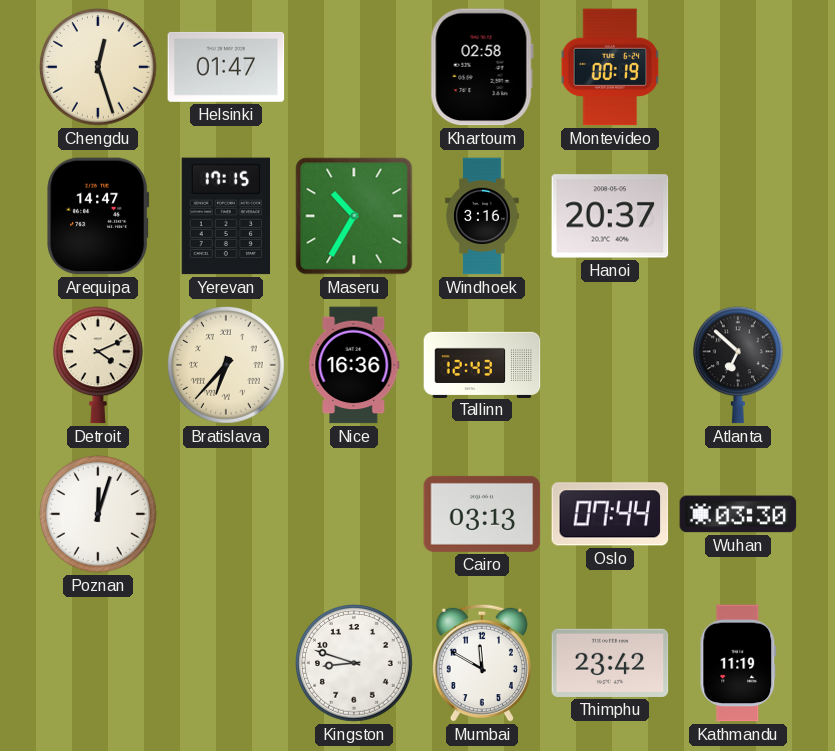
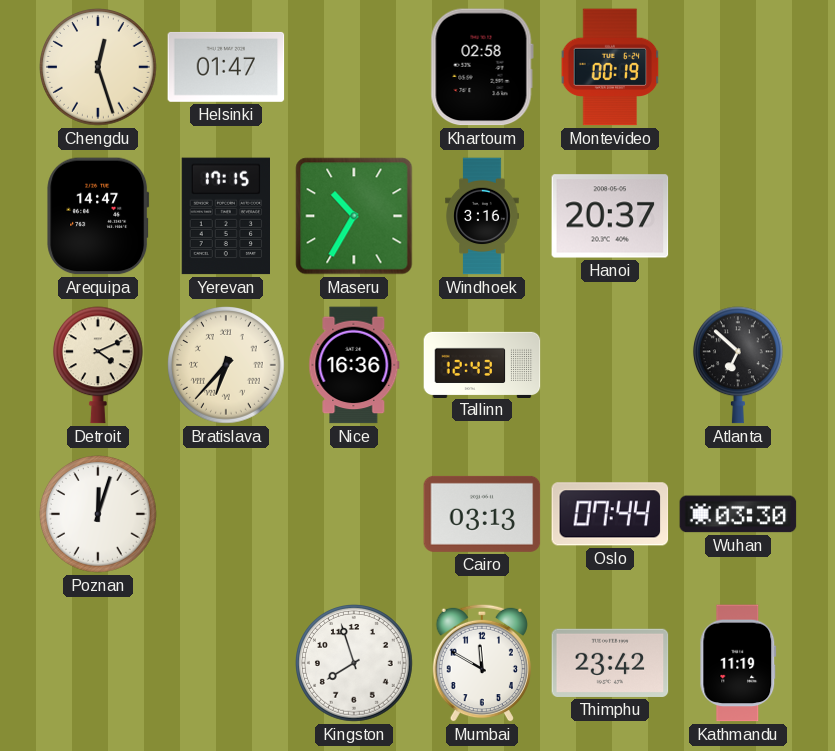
Kingston: 8:48 -> 7:57
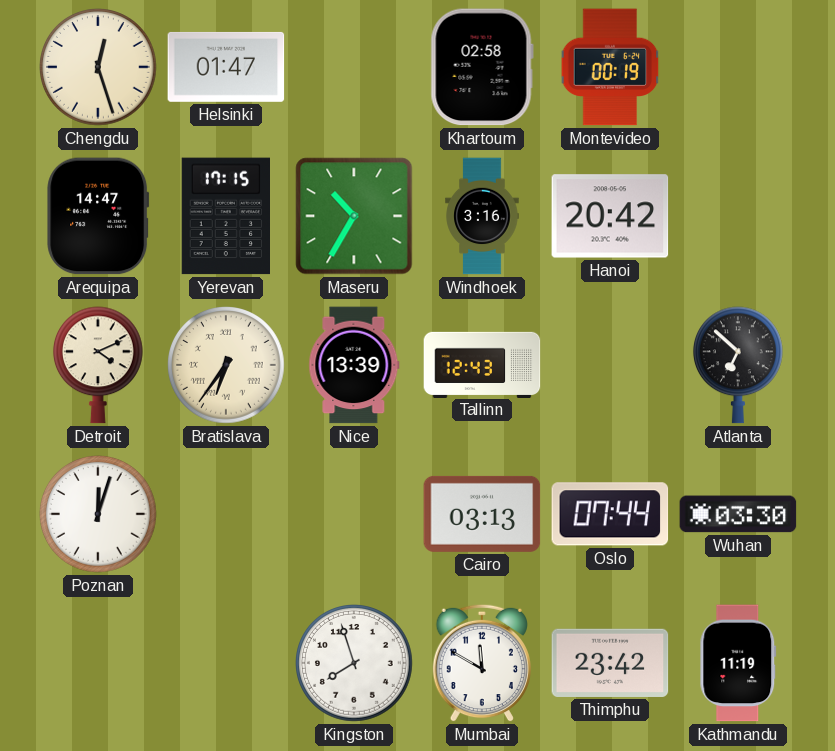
Hanoi: 20:37 -> 20:42
Bratislava: 6:37 -> 6:36
Nice: 16:36 -> 13:39
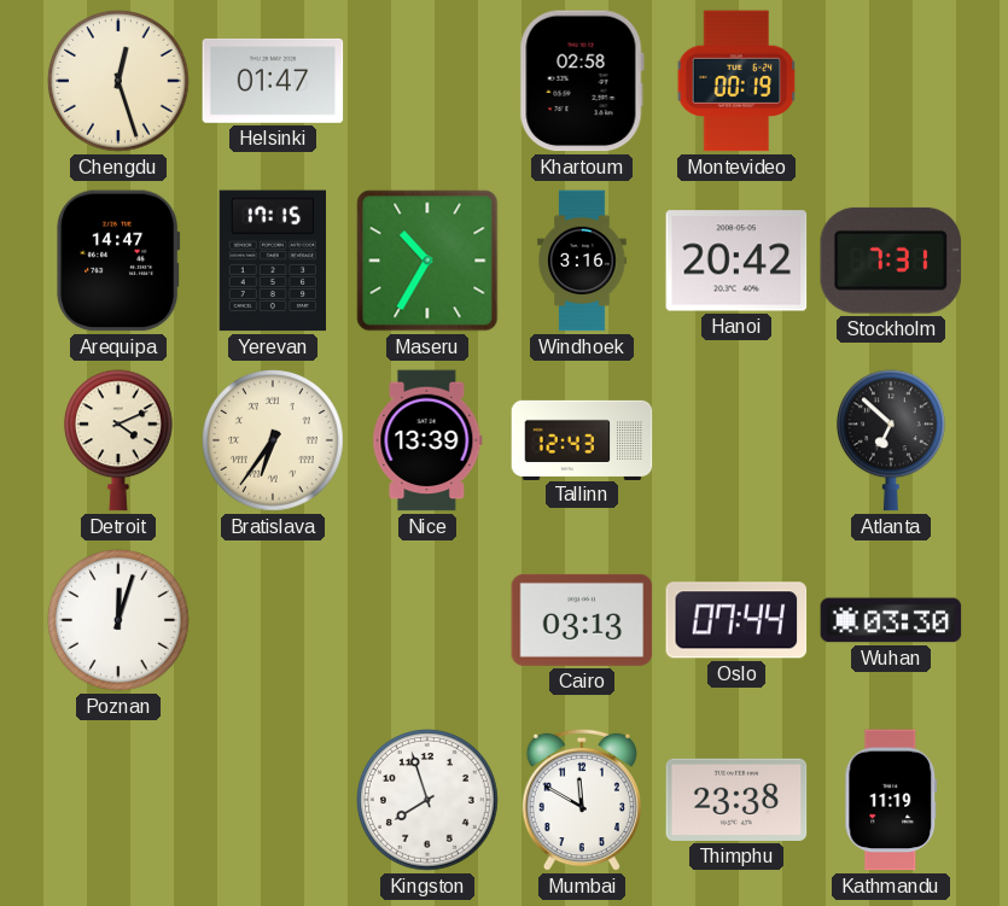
Stockholm: none -> 7:31
Thimphu: 23:42 -> 23:38
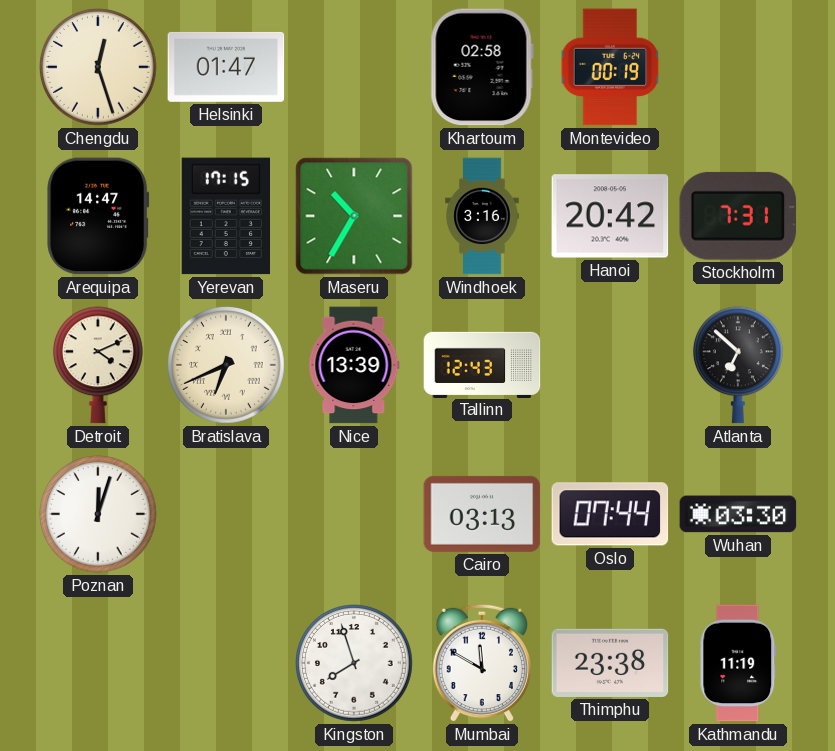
Bratislava: 6:36 -> 6:41
